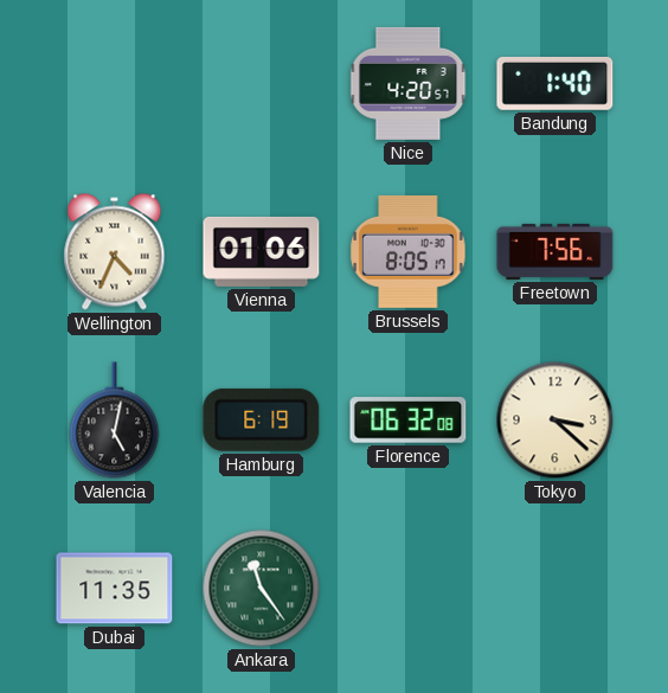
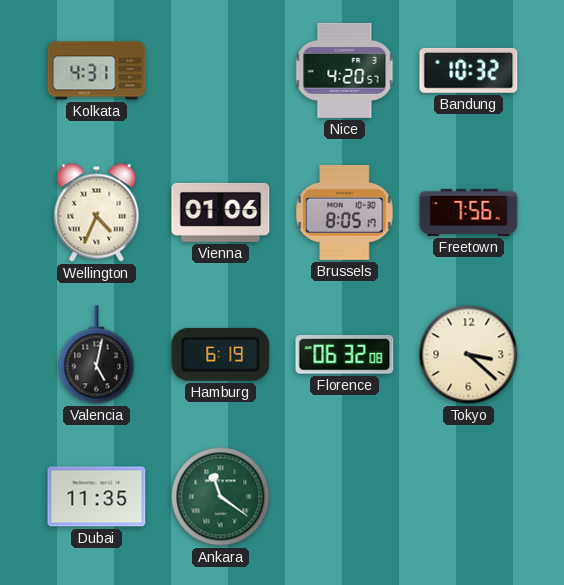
Kolkata: none -> 4:31
Bandung: 1:40 -> 10:32
Ankara: 11:24 -> 11:21
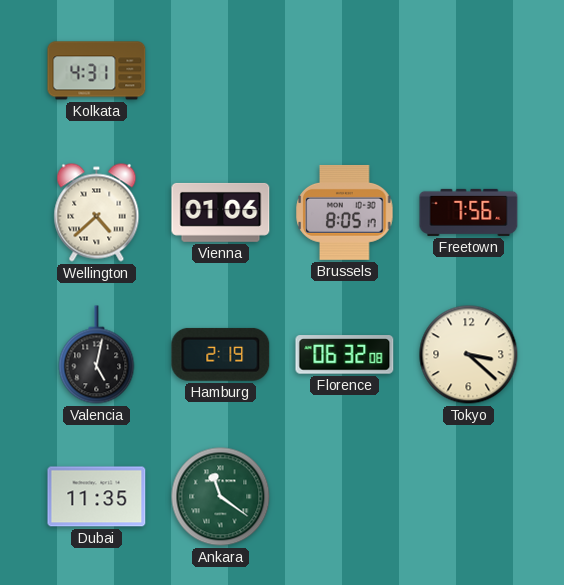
Nice: 4:20 -> none
Bandung: 10:32 -> none
Wellington: 4:34 -> 4:38
Hamburg: 6:19 -> 2:19
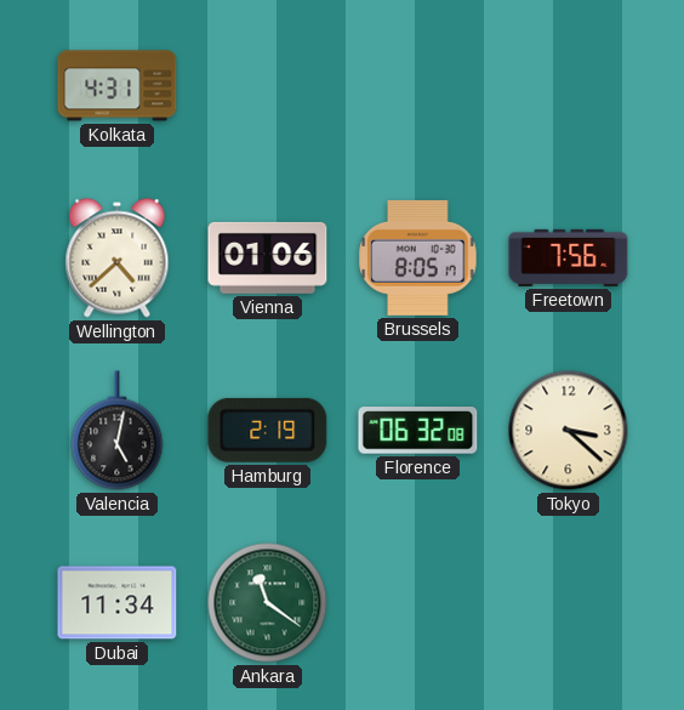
Dubai: 11:35 -> 11:34
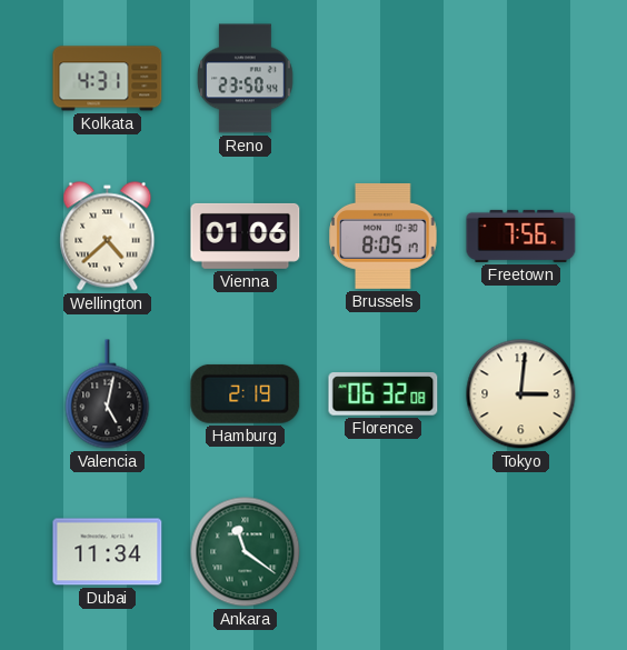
Reno: none -> 23:50
Tokyo: 3:22 -> 3:01
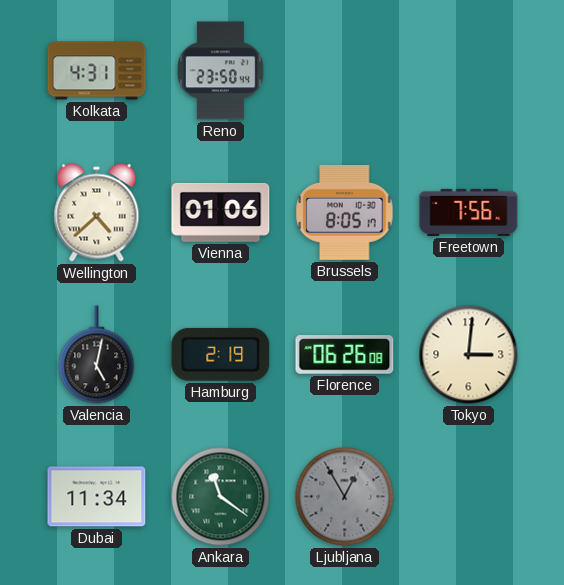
Florence: 06:32 -> 06:26
Ljubljana: none -> 12:55
